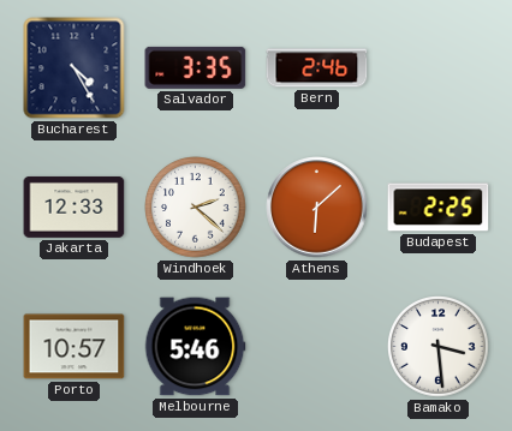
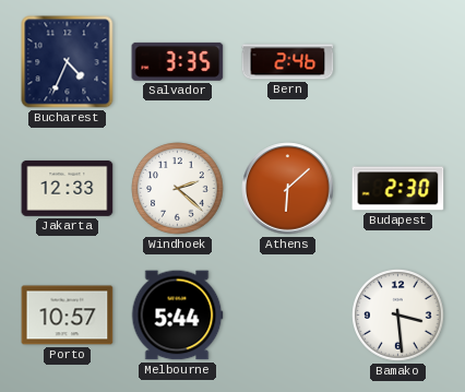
Bucharest: 4:25 -> 4:34
Budapest: 2:25 -> 2:30
Melbourne: 5:46 -> 5:44
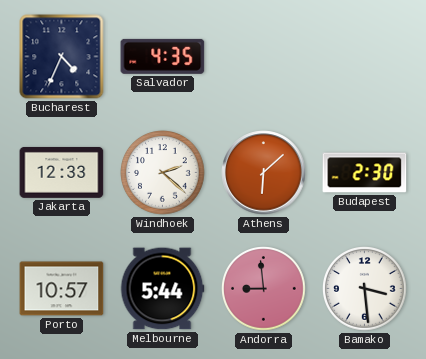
Salvador: 3:35 -> 4:35
Bern: 2:46 -> none
Andorra: none -> 8:59
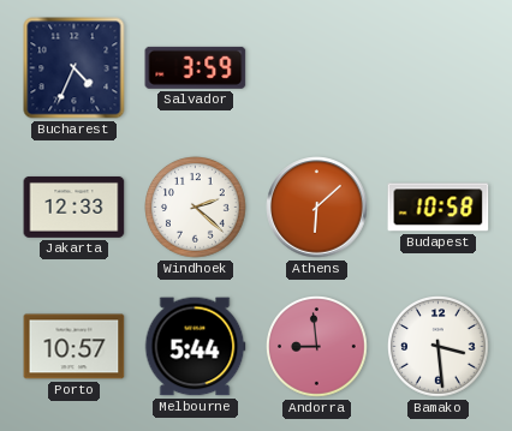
Salvador: 4:35 -> 3:59
Budapest: 2:30 -> 10:58
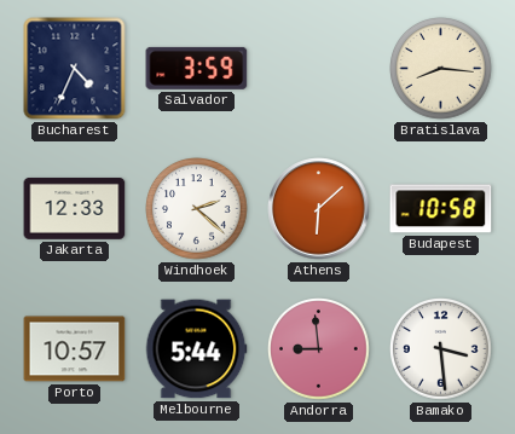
Bratislava: none -> 8:16
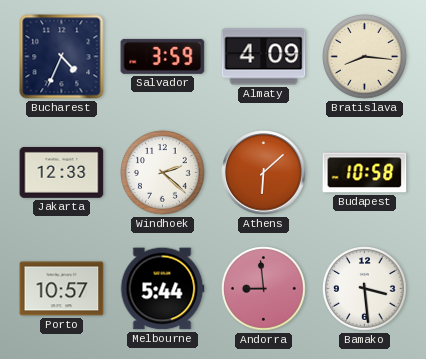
Almaty: none -> 4:09
